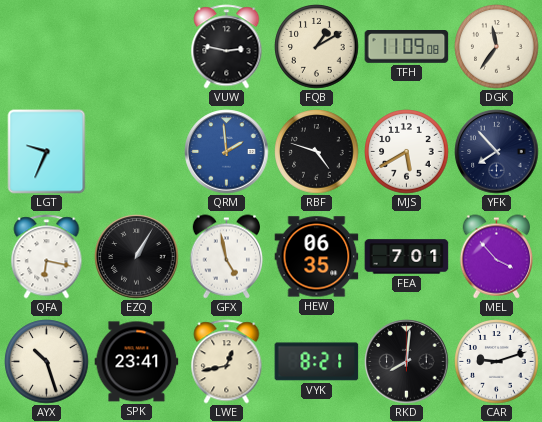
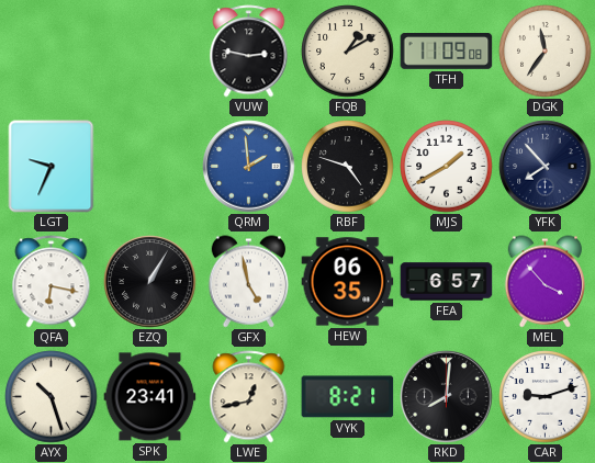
MJS: 5:40 -> 1:40
FEA: 7:01 -> 6:57
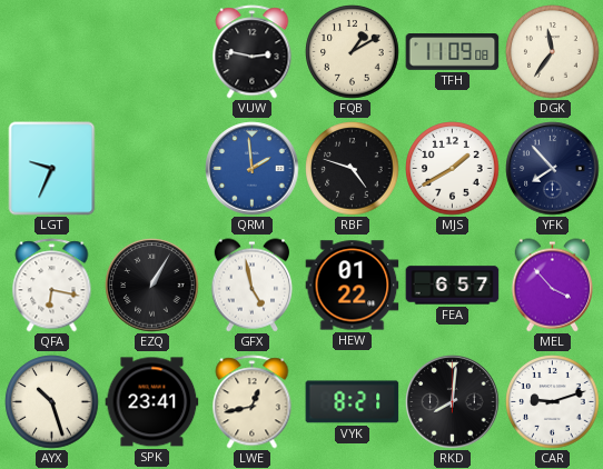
HEW: 06:35 -> 01:22
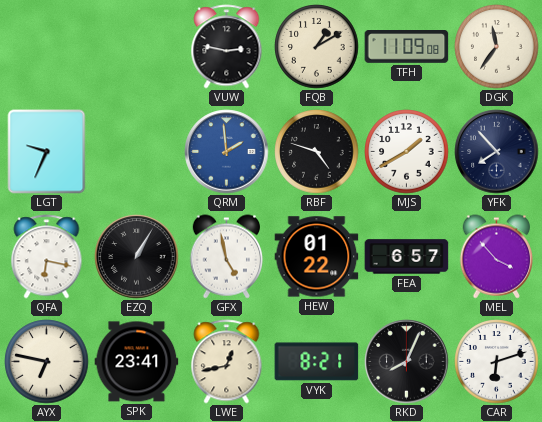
AYX: 10:27 -> 6:47
RKD: 8:01 -> 8:04
CAR: 9:12 -> 6:12
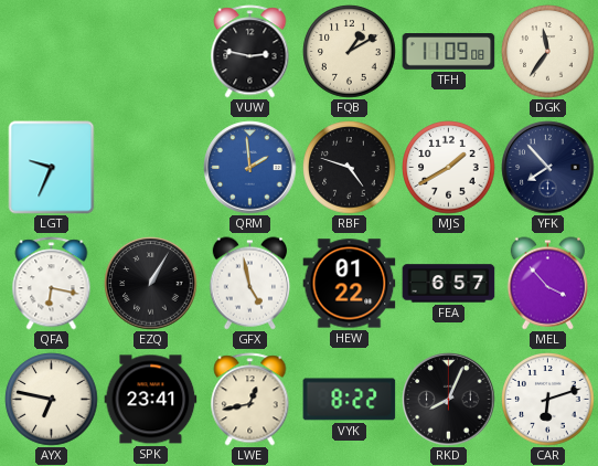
VYK: 8:21 -> 8:22
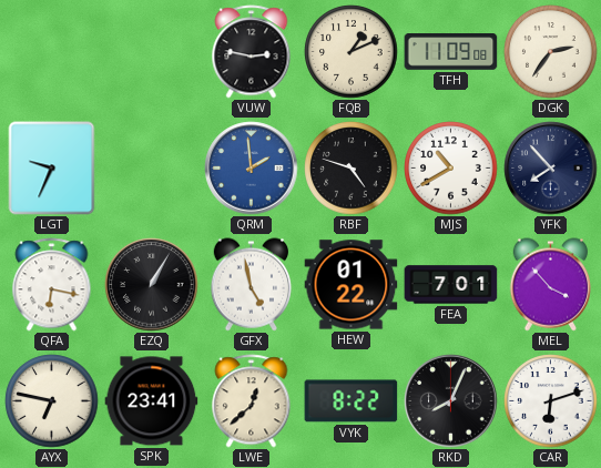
FQB: 1:10 -> 1:11
DGK: 11:36 -> 2:36
MJS: 1:40 -> 10:40
FEA: 6:57 -> 7:01
LWE: 12:43 -> 12:38
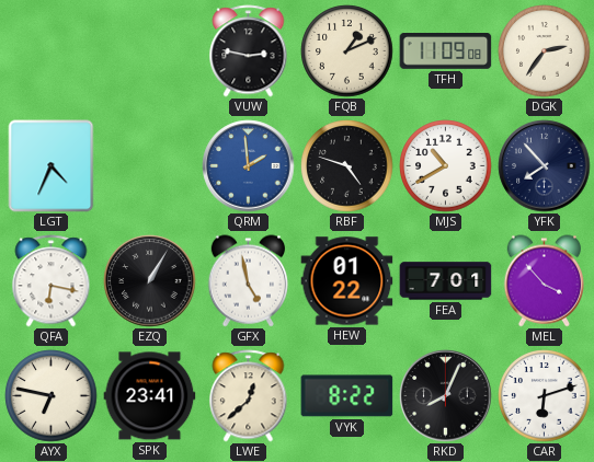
LGT: 9:34 -> 4:34
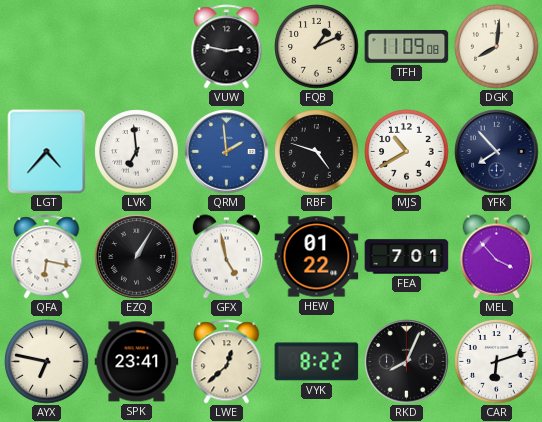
DGK: 2:36 -> 8:01
LGT: 4:34 -> 4:37
LVK: none -> 6:59
